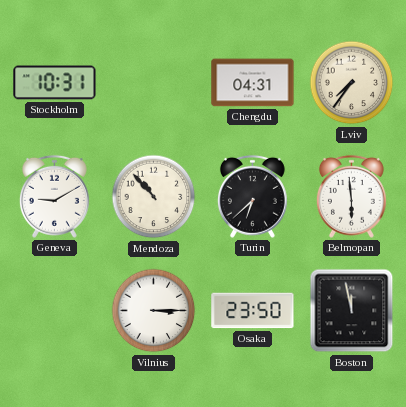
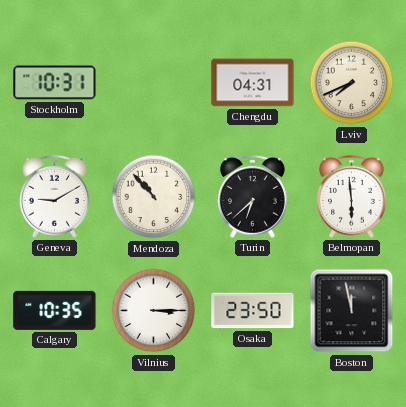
Lviv: 7:36 -> 7:41
Calgary: none -> 10:35
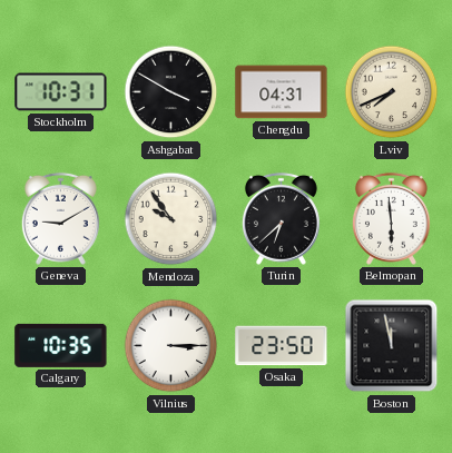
Ashgabat: none -> 3:50
Mendoza: 10:53 -> 9:54
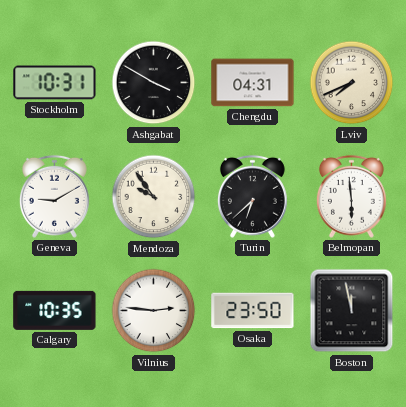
Vilnius: 3:15 -> 2:46
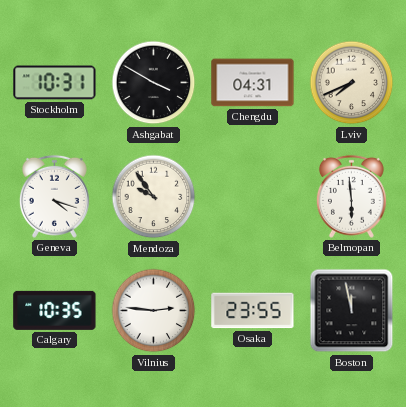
Geneva: 9:10 -> 4:18
Turin: 6:38 -> none
Osaka: 23:50 -> 23:55
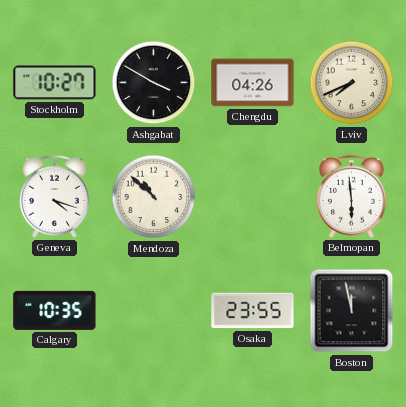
Stockholm: 10:31 -> 10:27
Chengdu: 04:31 -> 04:26
Mendoza: 9:54 -> 10:52
Vilnius: 2:46 -> none
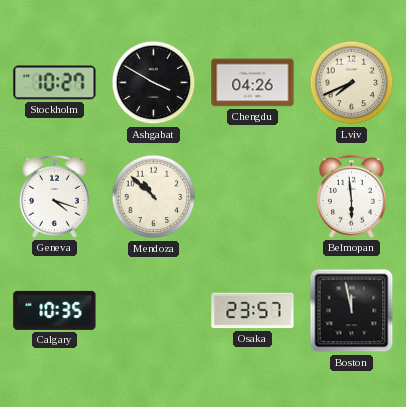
Osaka: 23:55 -> 23:57
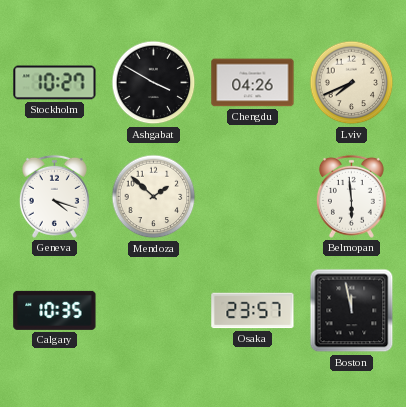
Mendoza: 10:52 -> 1:52
